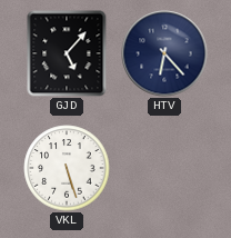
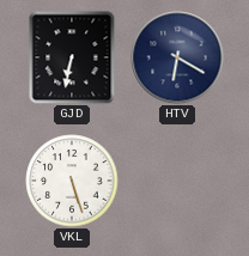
GJD: 5:07 -> 6:32
HTV: 6:23 -> 6:20
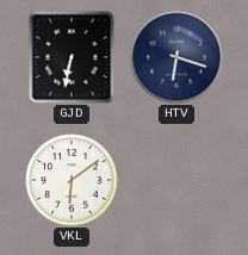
HTV: 6:20 -> 6:18
VKL: 5:27 -> 6:09
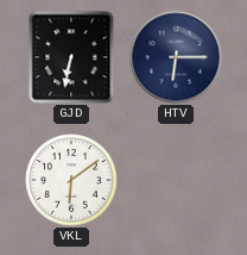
HTV: 6:18 -> 6:15
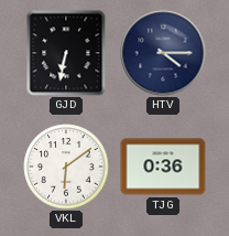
HTV: 6:15 -> 4:15
TJG: none -> 0:36
